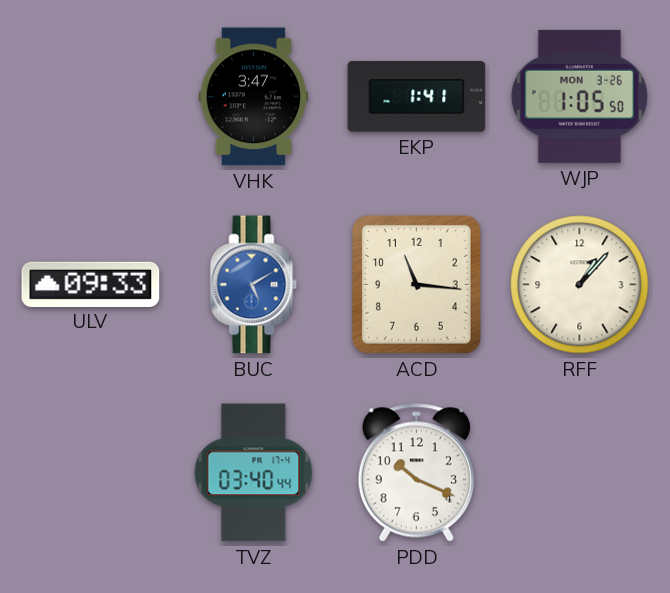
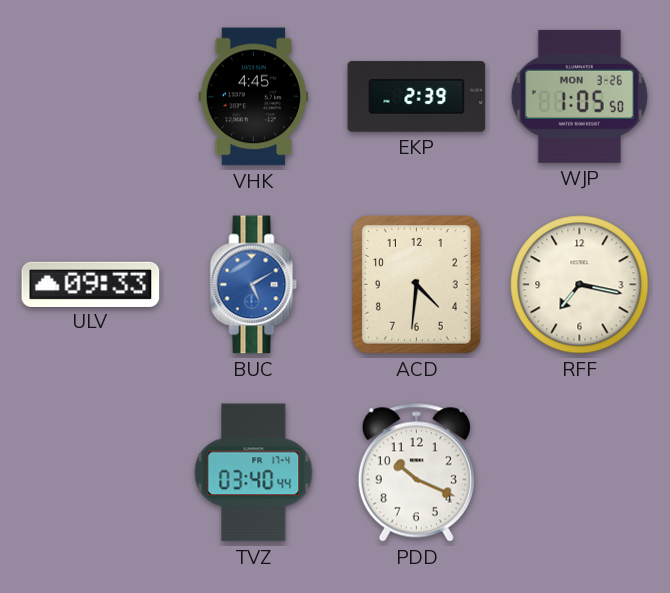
VHK: 3:47 -> 4:45
EKP: 1:41 -> 2:39
ACD: 11:16 -> 4:31
RFF: 1:07 -> 7:17
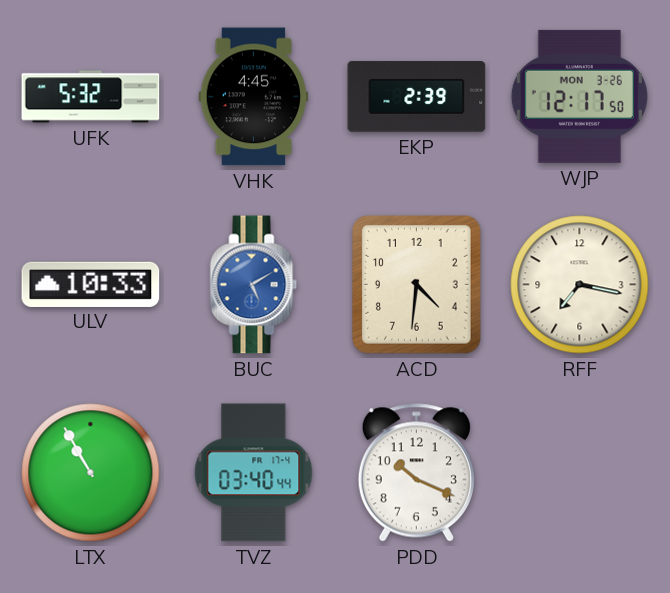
UFK: none -> 5:32
WJP: 1:05 -> 12:17
ULV: 09:33 -> 10:33
LTX: none -> 10:55
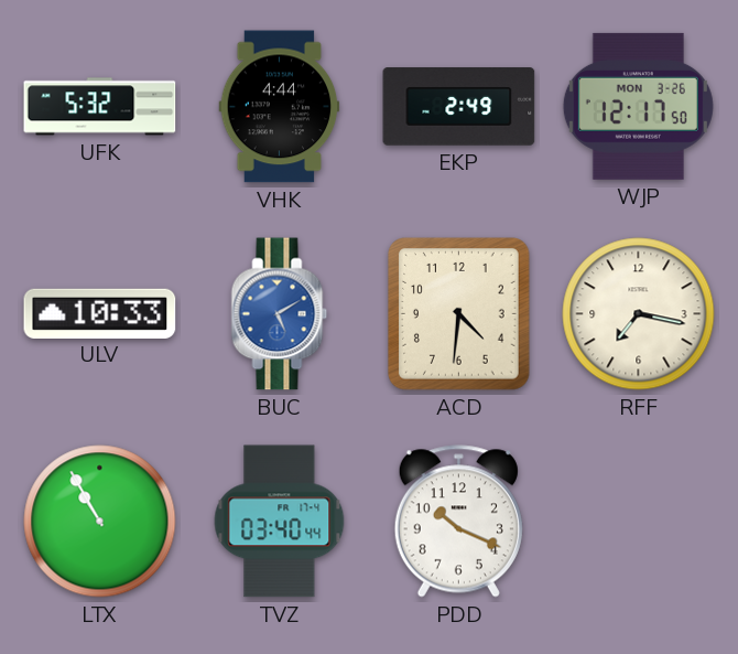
VHK: 4:45 -> 4:44
EKP: 2:39 -> 2:49
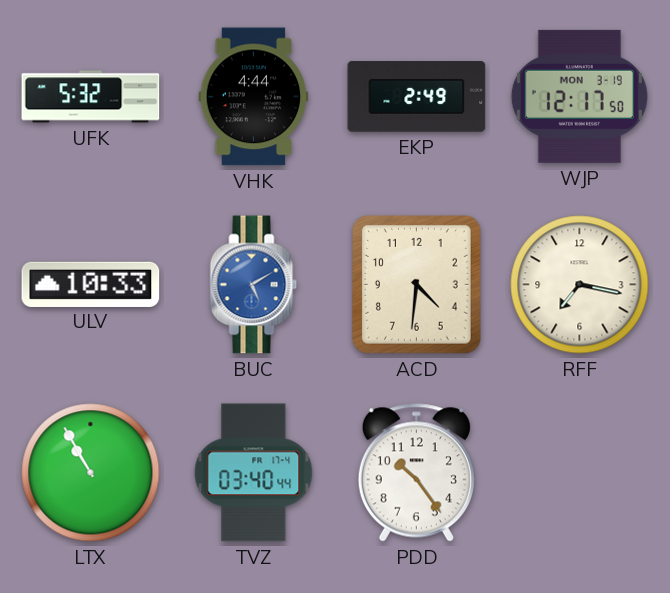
WJP date: MON 3-26 -> MON 3-19
PDD: 10:19 -> 10:24
